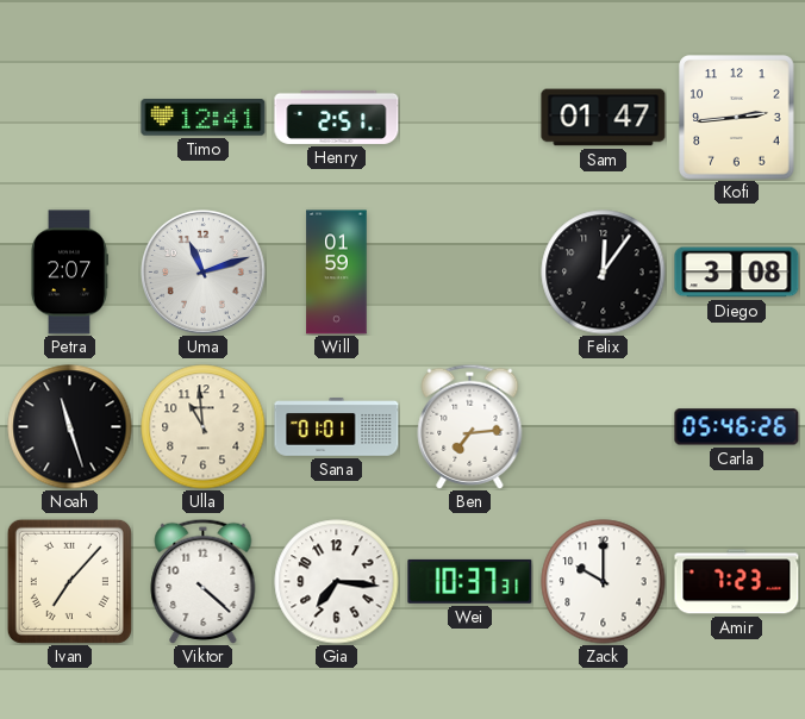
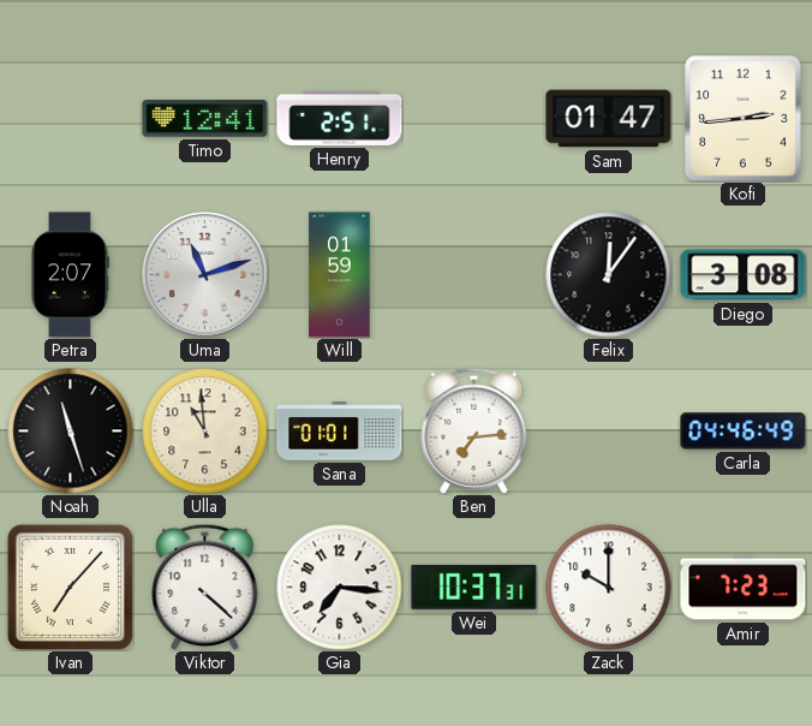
Carla: 05:46 -> 04:46
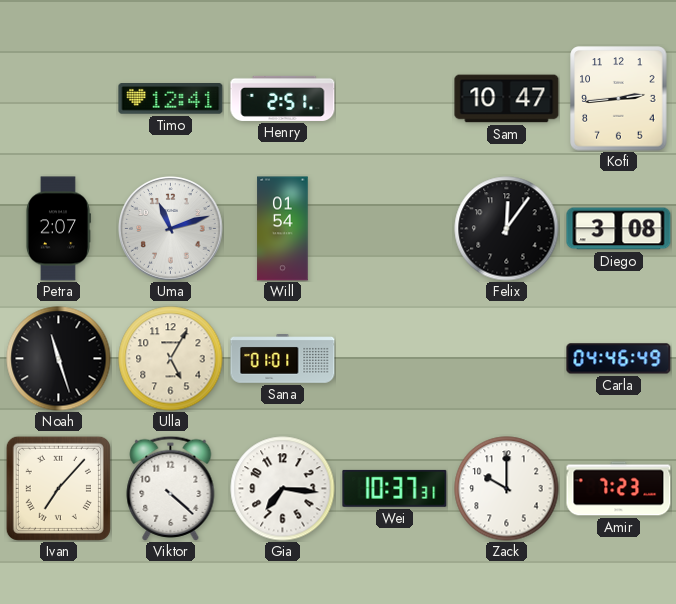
Sam: 01:47 -> 10:47
Will: 01:59 -> 01:54
Ulla: 10:59 -> 5:05
Ben: 7:14 -> none
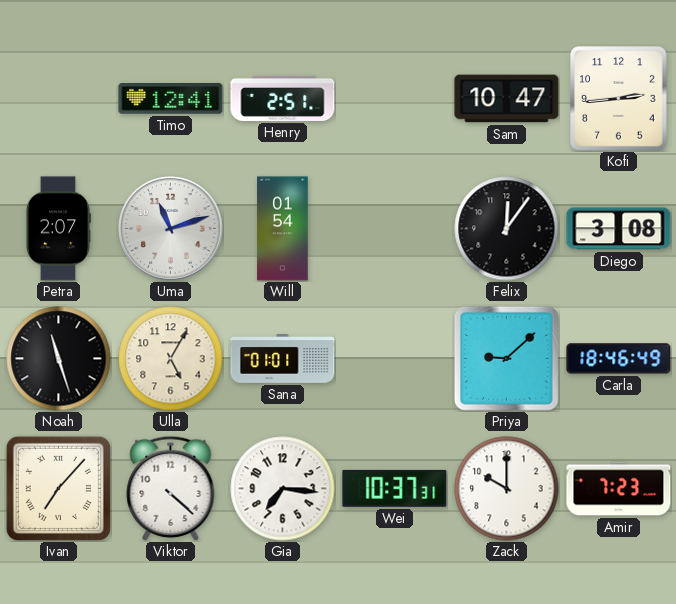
Priya: none -> 9:08
Carla: 04:46 -> 18:46
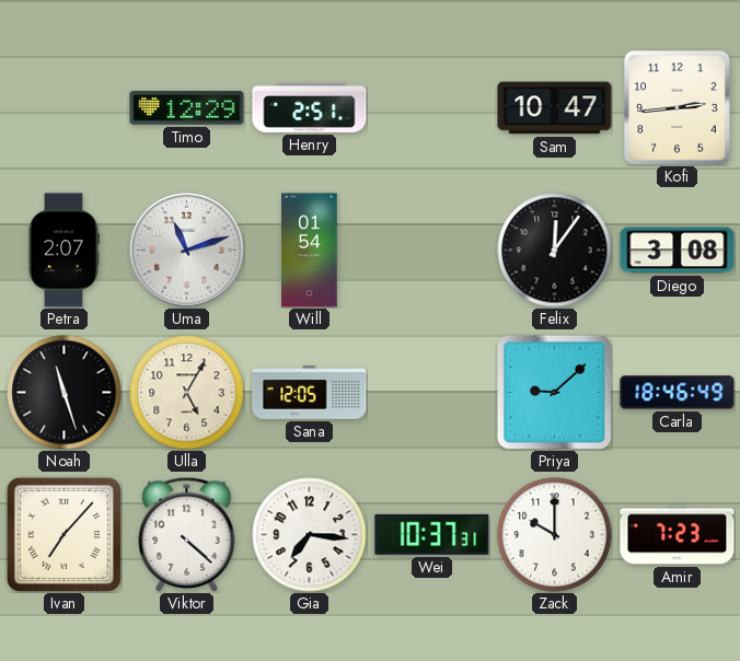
Timo: 12:41 -> 12:29
Sana: 01:01 -> 12:05
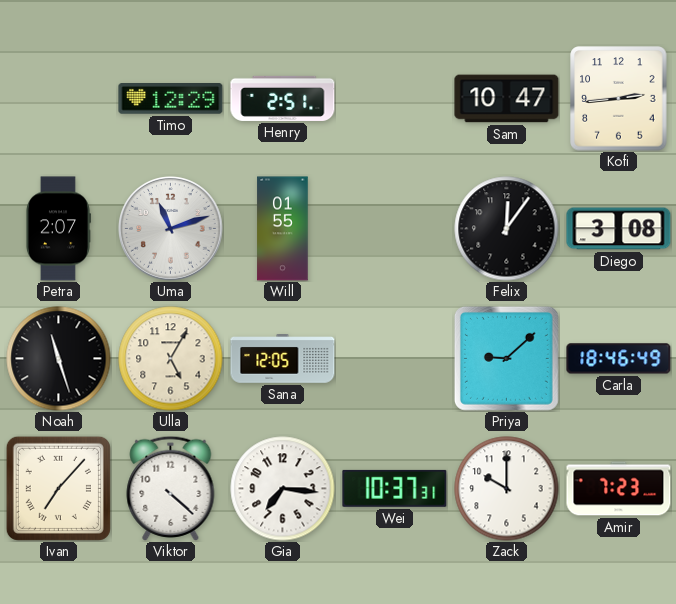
Will: 01:54 -> 01:55
